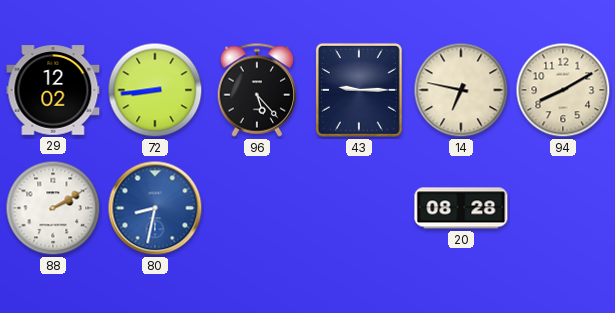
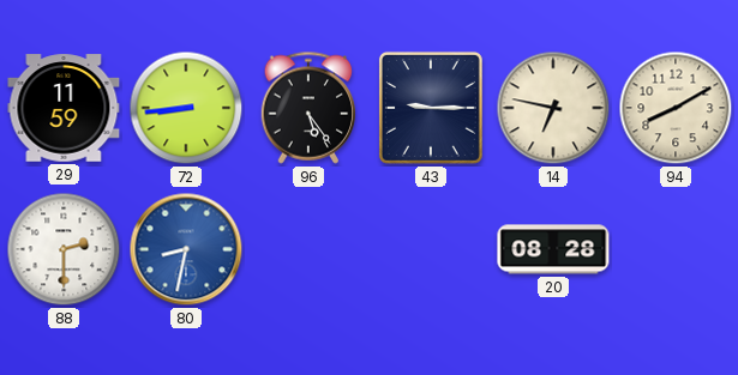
29: 12:02 -> 11:59
96: 5:23 -> 5:24
88: 2:10 -> 2:30
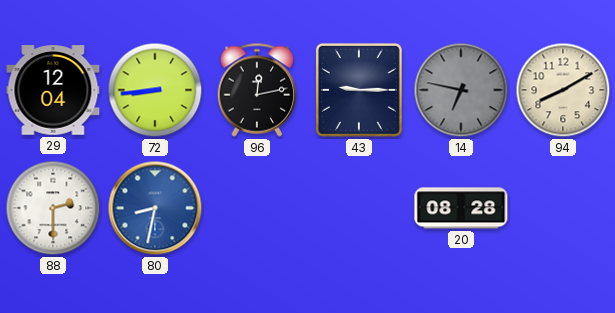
29: 11:59 -> 12:04
96: 5:24 -> 12:13
14 dial: cream -> grey
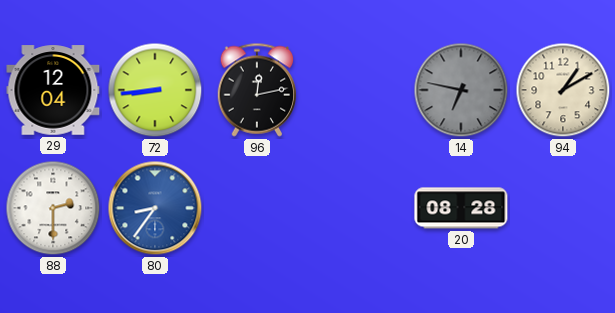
43: 9:15 -> none
94: 8:10 -> 1:10
80: 8:32 -> 8:36
